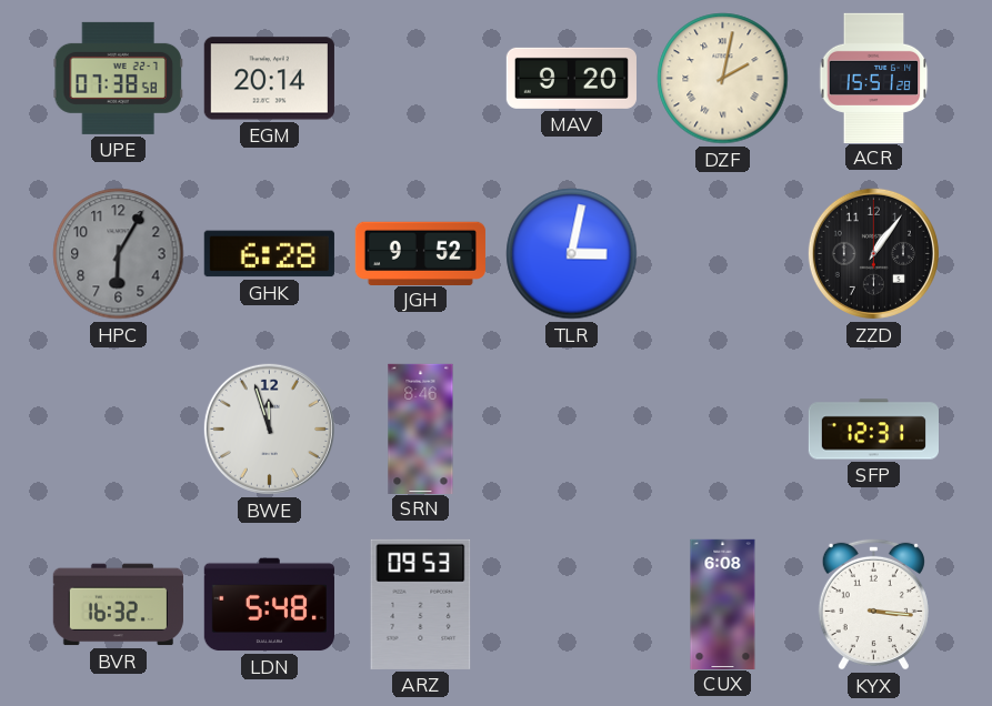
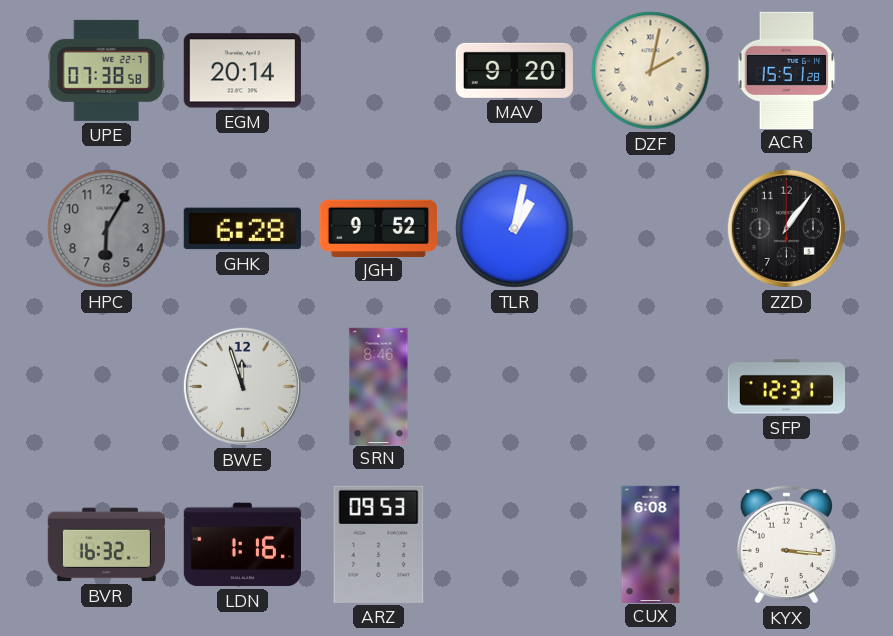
TLR: 3:02 -> 1:02
LDN: 5:48 -> 1:16
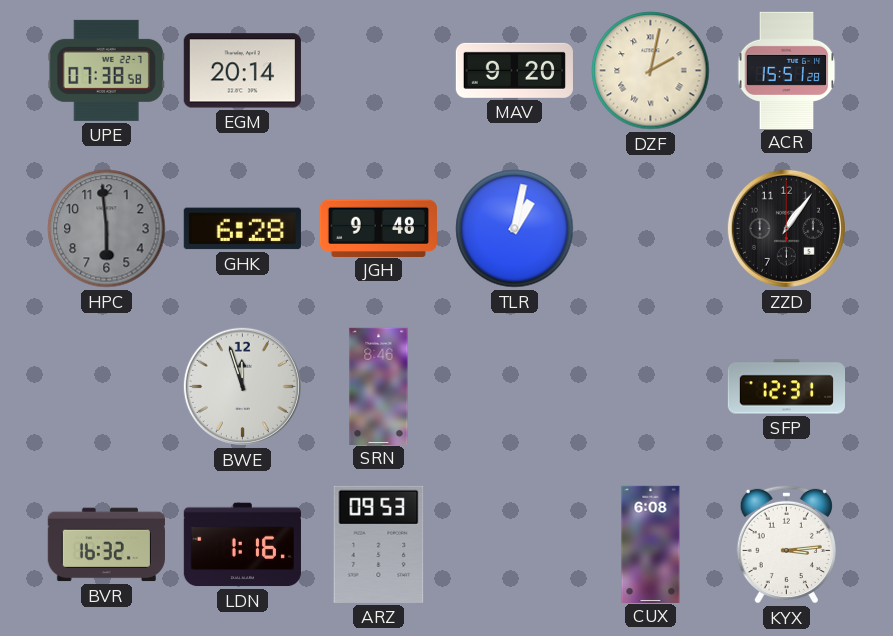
HPC: 6:05 -> 5:59
JGH: 9:52 -> 9:48
KYX: 3:16 -> 3:14
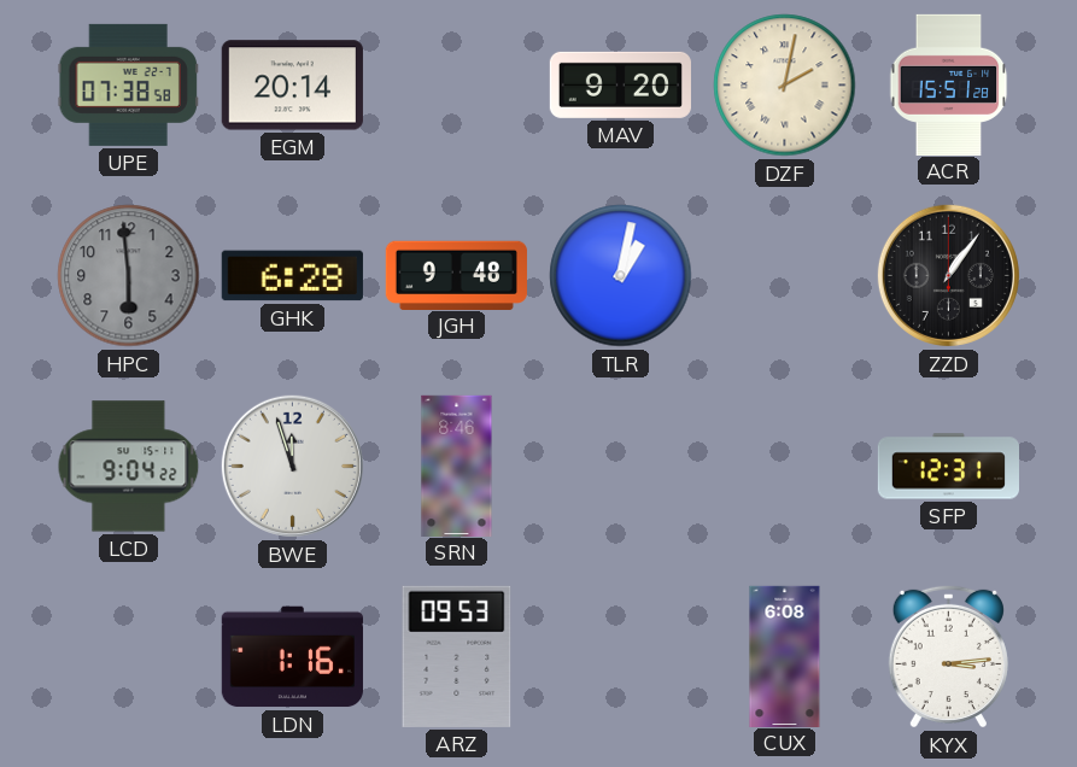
LCD: none -> 9:04
BVR: 16:32 -> none
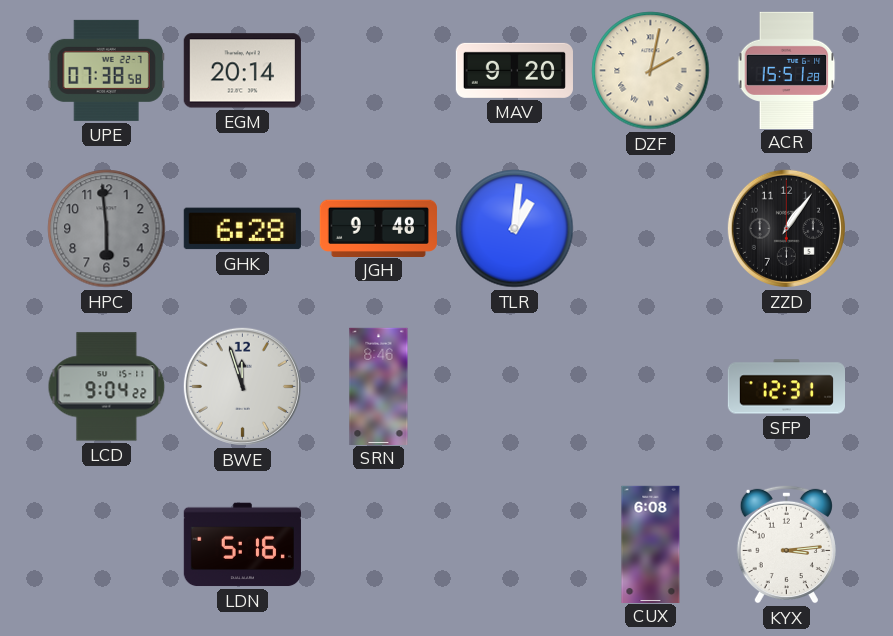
TLR: 1:02 -> 1:01
LDN: 1:16 -> 5:16
ARZ: 09:53 -> none
